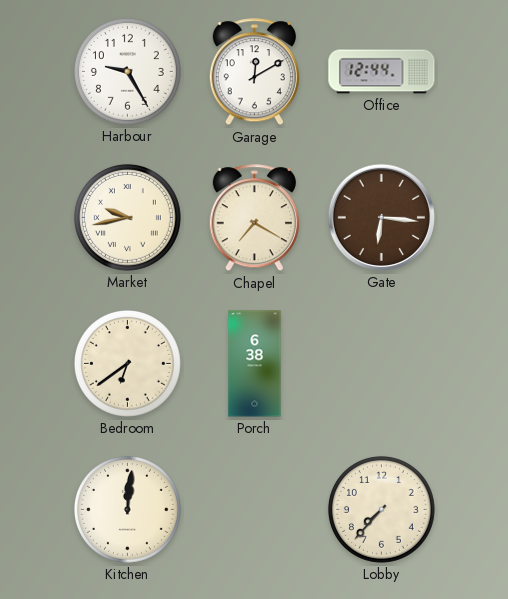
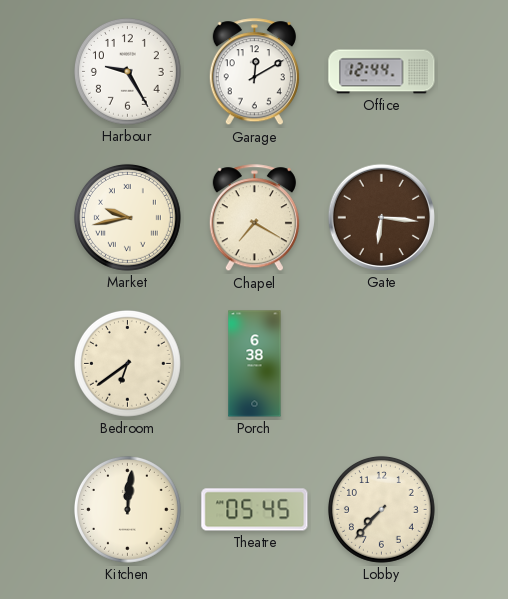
Theatre: none -> 05:45
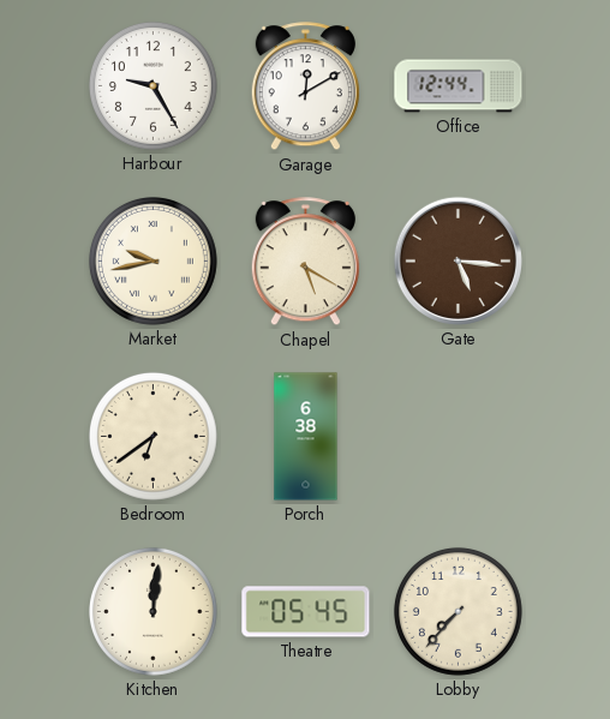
Chapel: 7:20 -> 5:20
Gate: 6:16 -> 5:16
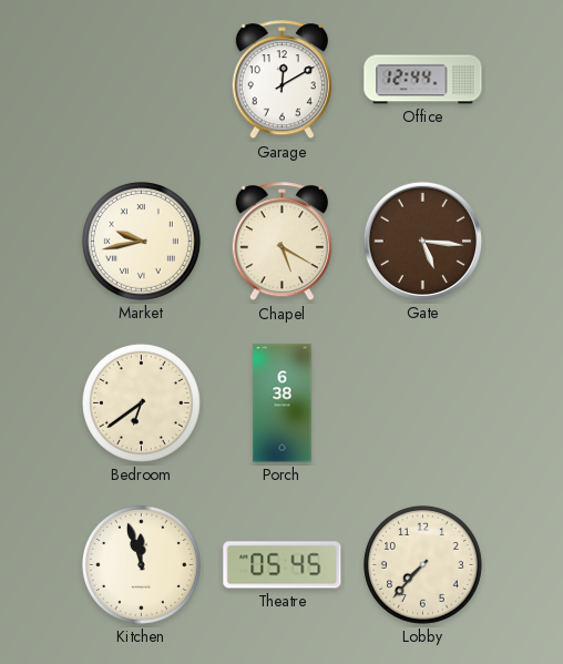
Harbour: 9:25 -> none
Kitchen: 12:01 -> 11:57
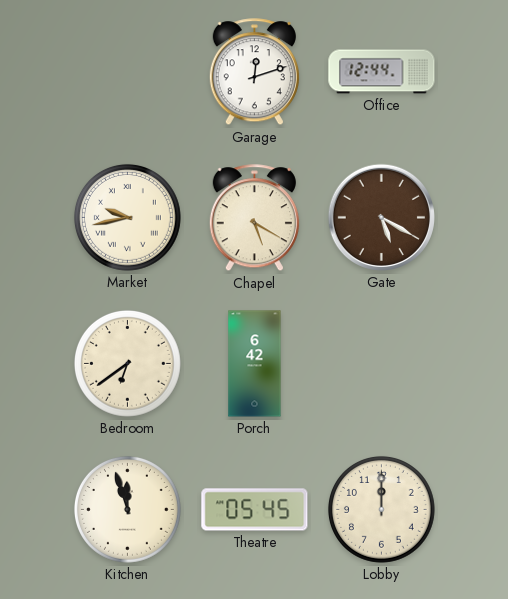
Garage: 12:10 -> 12:12
Gate: 5:16 -> 5:20
Porch: 6:38 -> 6:42
Lobby: 7:37 -> 12:00
